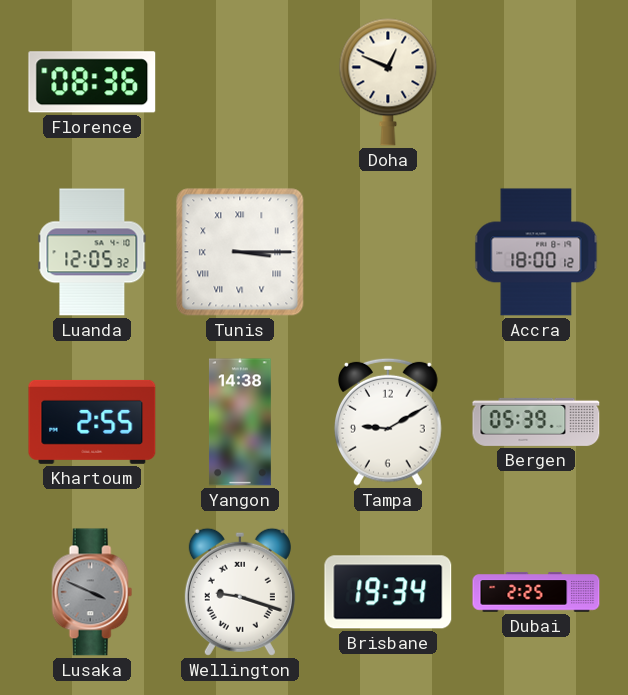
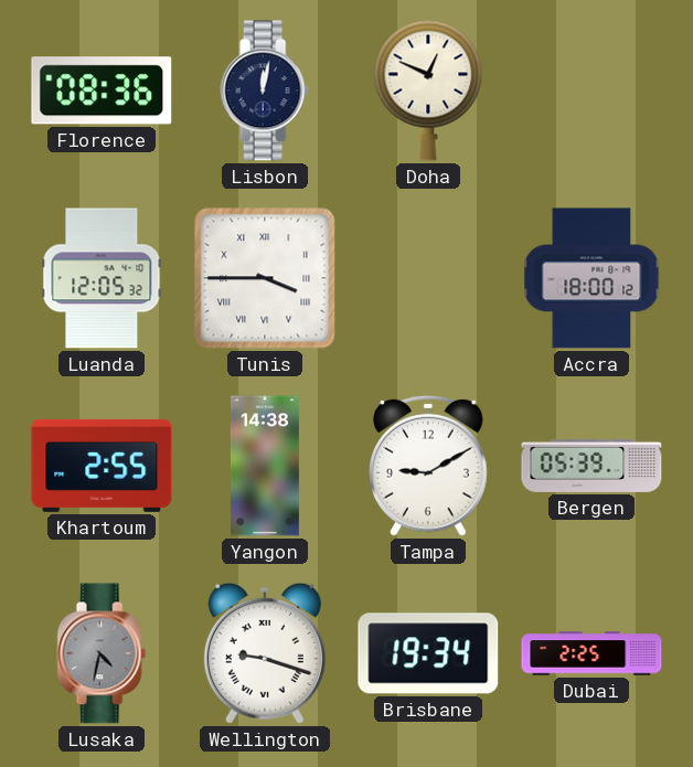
Lisbon: none -> 12:02
Tunis: 3:15 -> 3:45
Lusaka: 3:49 -> 4:32
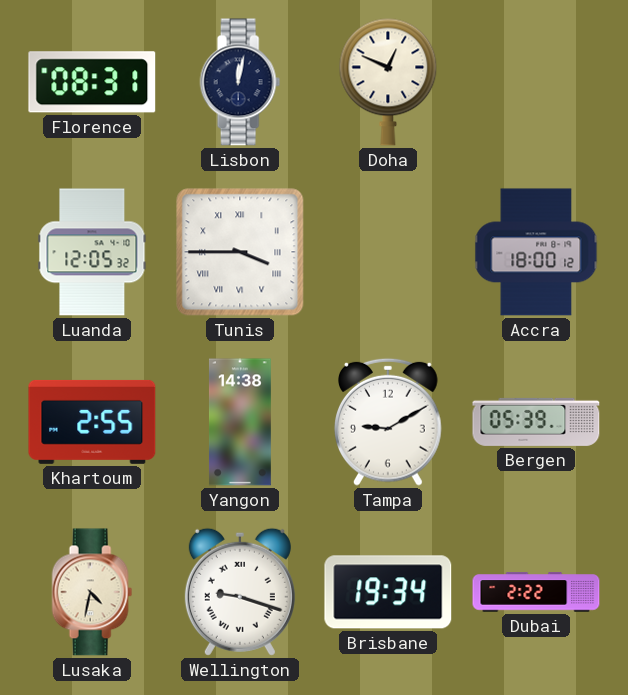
Florence: 08:36 -> 08:31
Lusaka dial: grey -> cream
Dubai: 2:25 -> 2:22
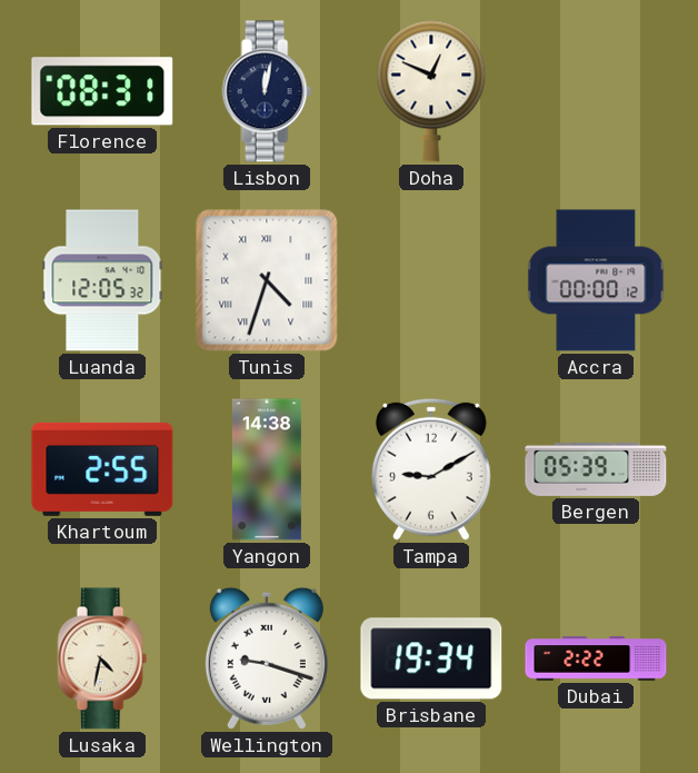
Tunis: 3:45 -> 4:33
Accra: 18:00 -> 00:00
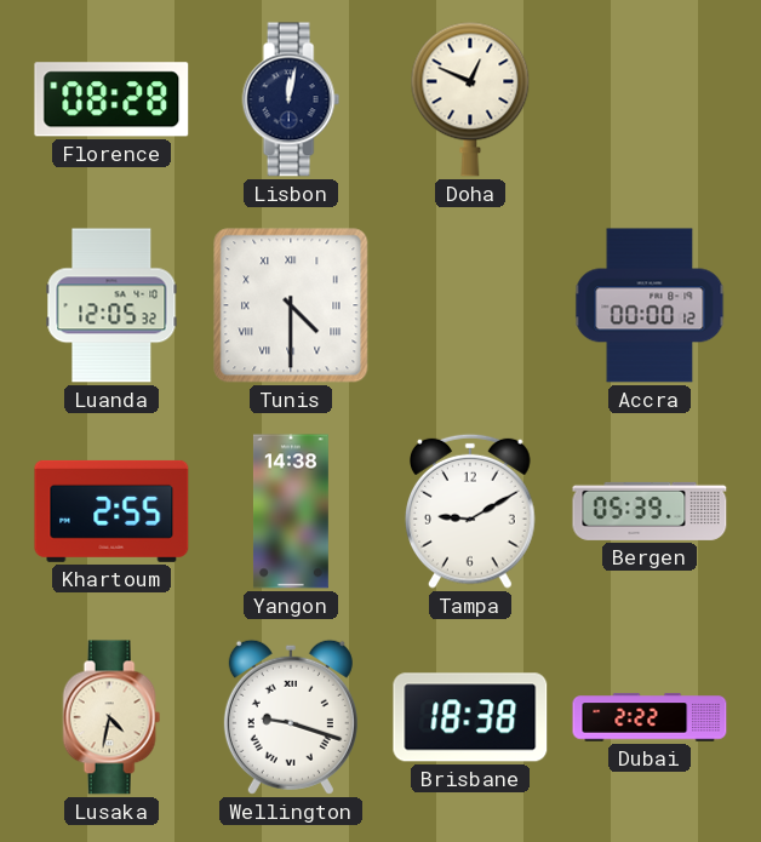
Florence: 08:31 -> 08:28
Tunis: 4:33 -> 4:30
Brisbane: 19:34 -> 18:38
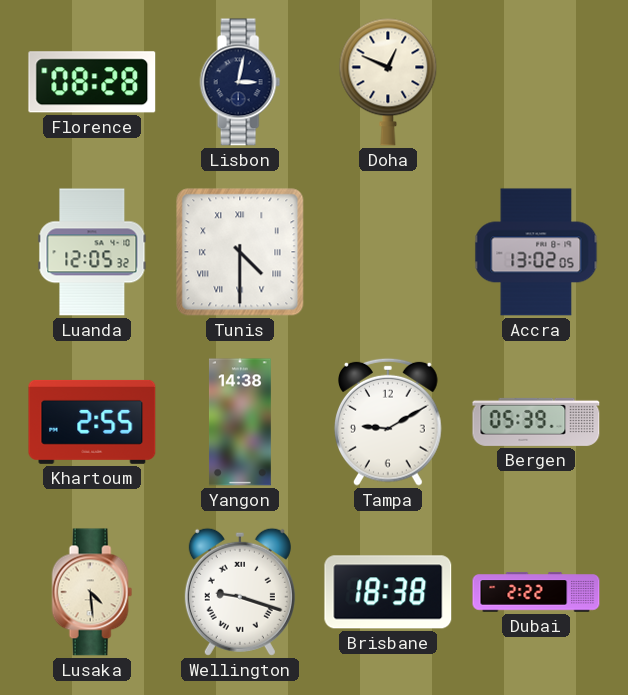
Lisbon: 12:02 -> 3:02
Accra: 00:00 -> 13:02
Lusaka: 4:32 -> 4:29
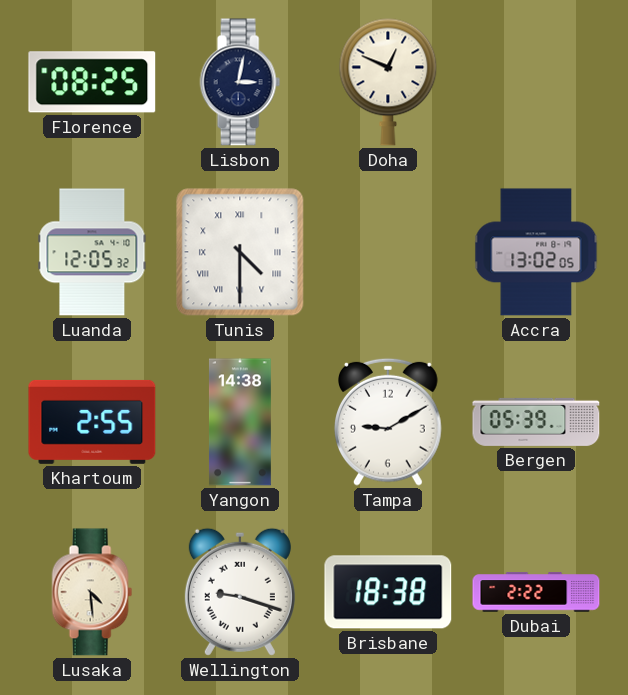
Florence: 08:28 -> 08:25
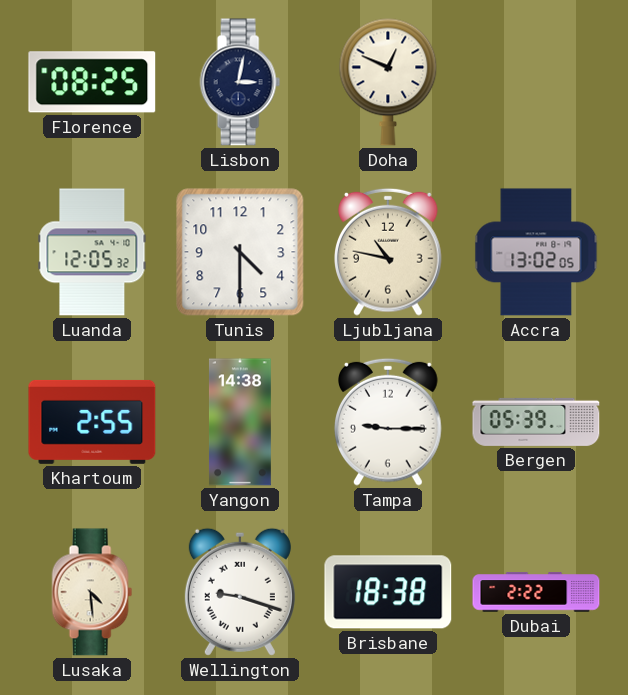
Tunis numerals: Roman -> Arabic
Ljubljana: none -> 10:47
Tampa: 9:10 -> 9:15
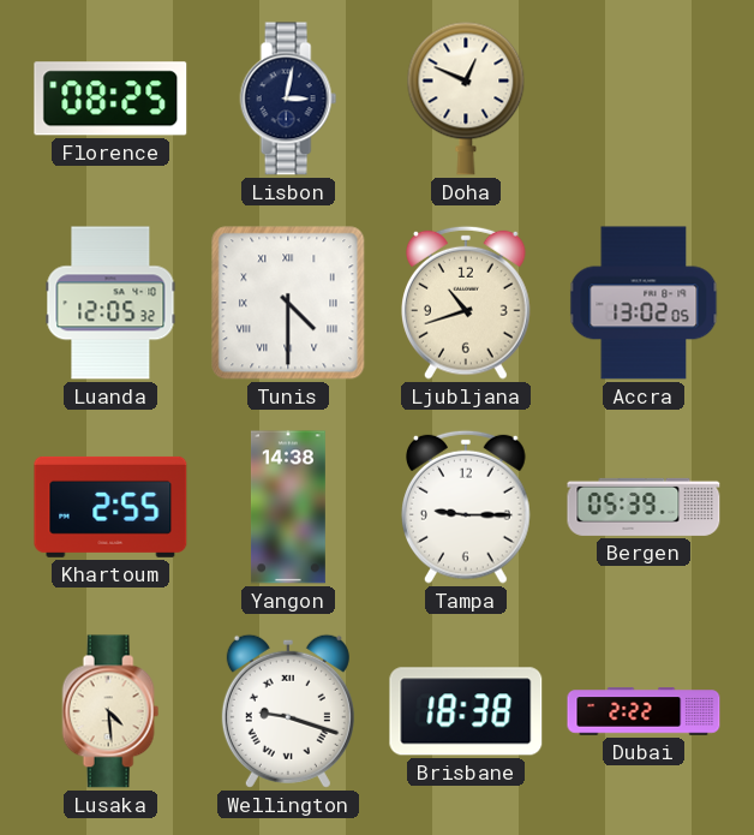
Tunis numerals: Arabic -> Roman
Ljubljana: 10:47 -> 10:42
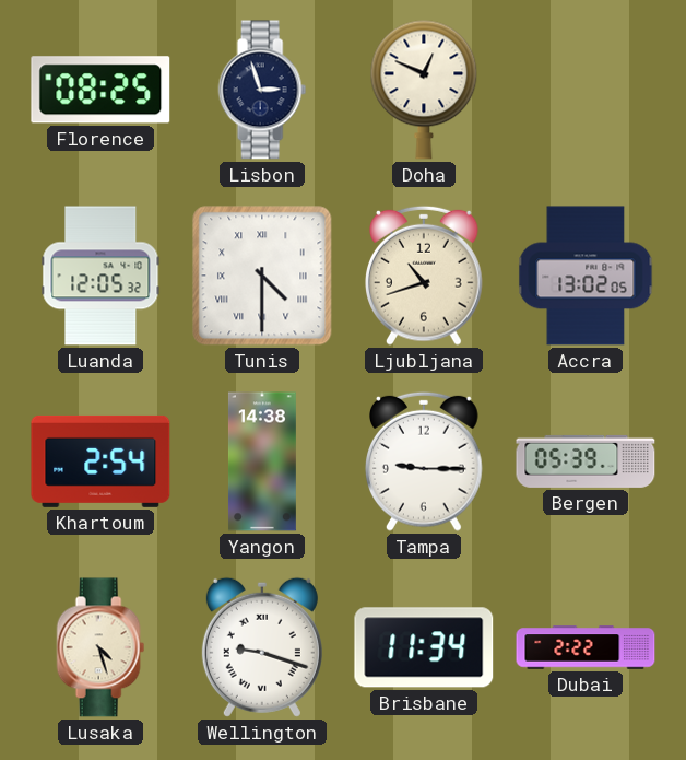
Lisbon: 3:02 -> 2:57
Khartoum: 2:55 -> 2:54
Lusaka: 4:29 -> 4:27
Brisbane: 18:38 -> 11:34
